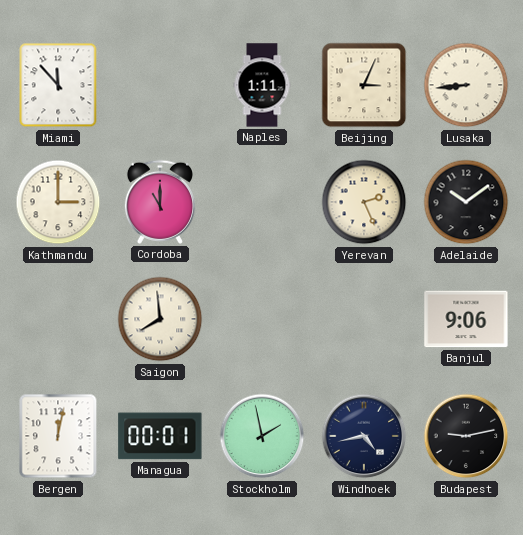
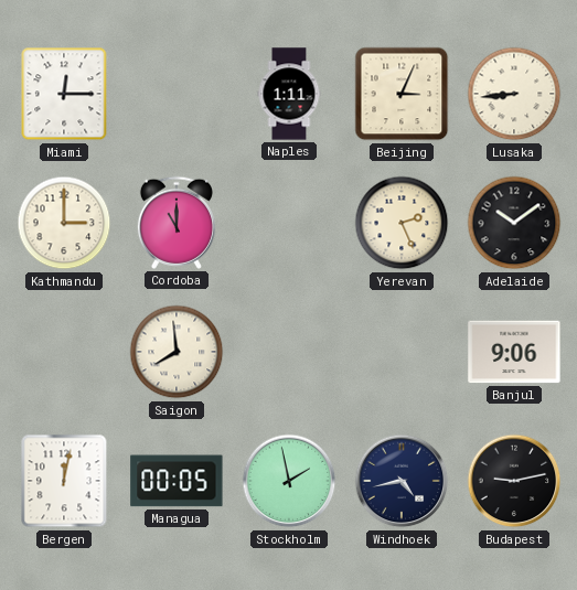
Miami: 11:53 -> 12:15
Managua: 00:01 -> 00:05
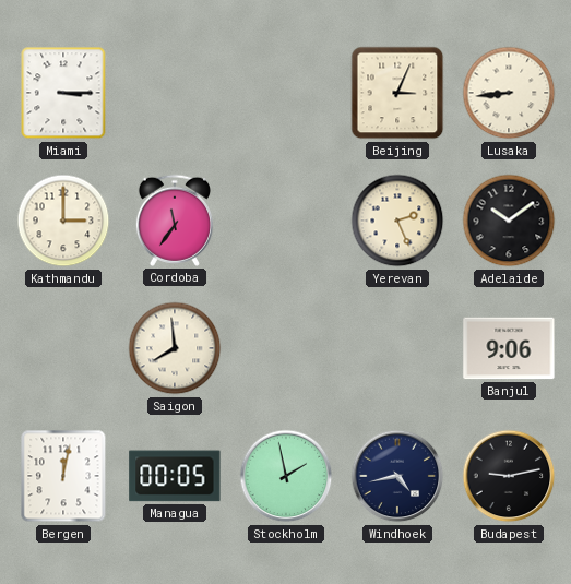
Miami: 12:15 -> 3:15
Naples: 1:11 -> none
Cordoba: 11:00 -> 11:36
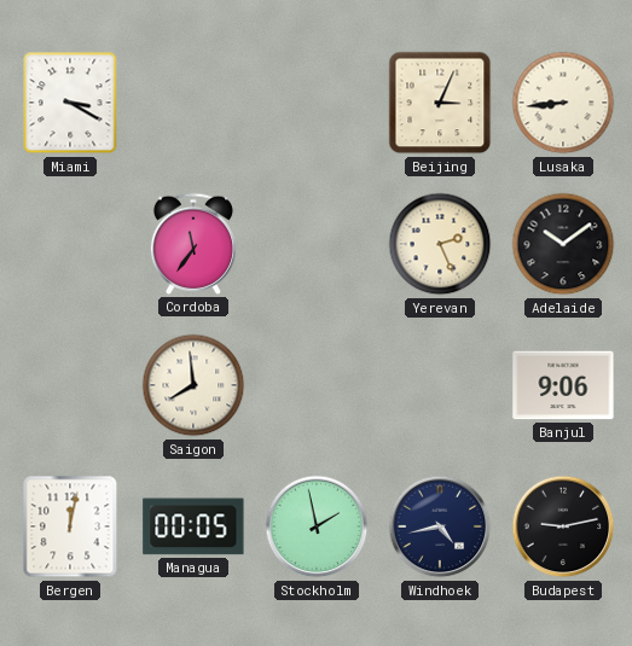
Miami: 3:15 -> 3:20
Kathmandu: 3:00 -> none
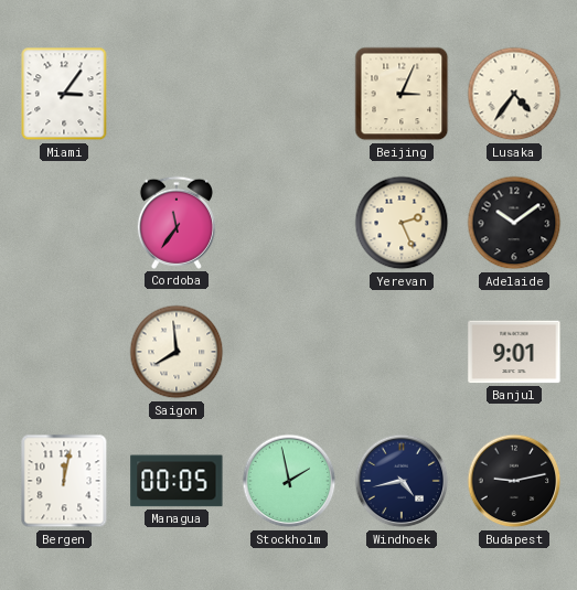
Miami: 3:20 -> 3:06
Lusaka: 8:44 -> 4:36
Banjul: 9:06 -> 9:01
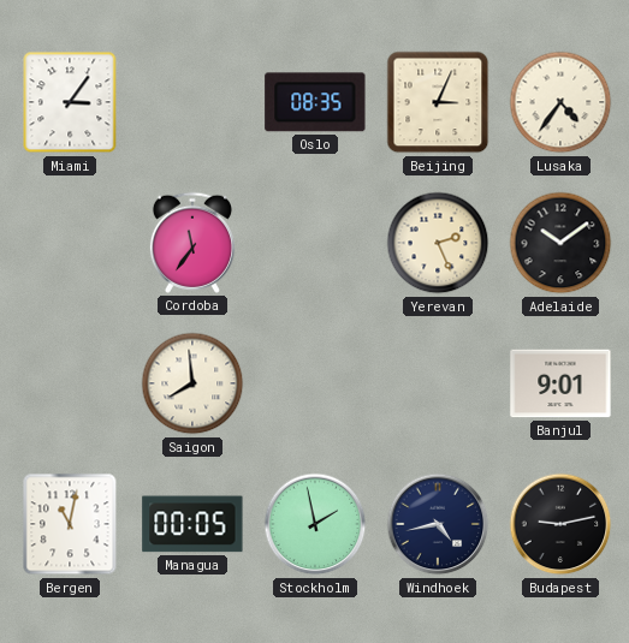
Oslo: none -> 08:35
Bergen: 12:02 -> 11:02
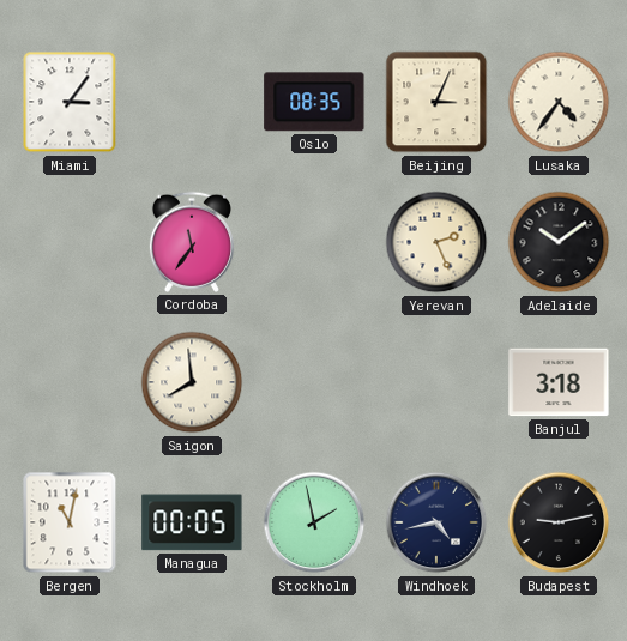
Banjul: 9:01 -> 3:18
